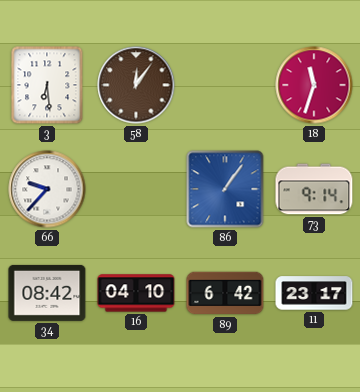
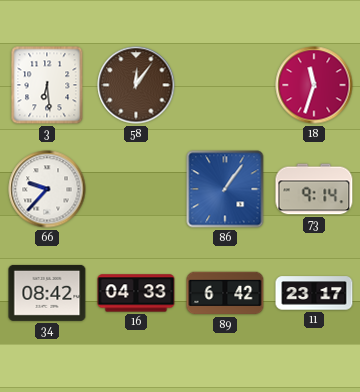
16: 04:10 -> 04:33
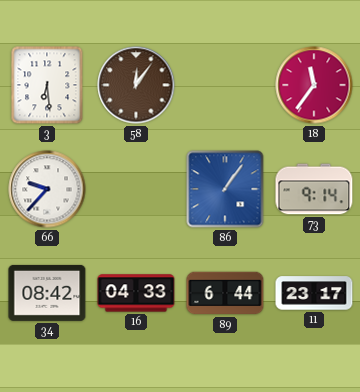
18: 11:33 -> 11:36
89: 6:42 -> 6:44
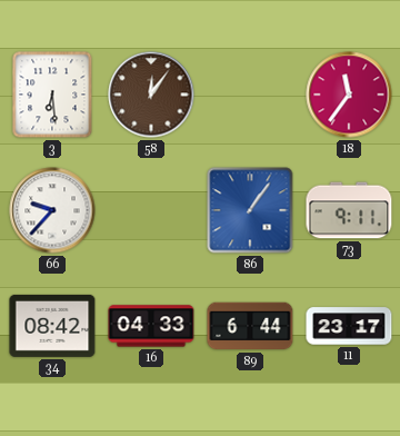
73: 9:14 -> 9:11
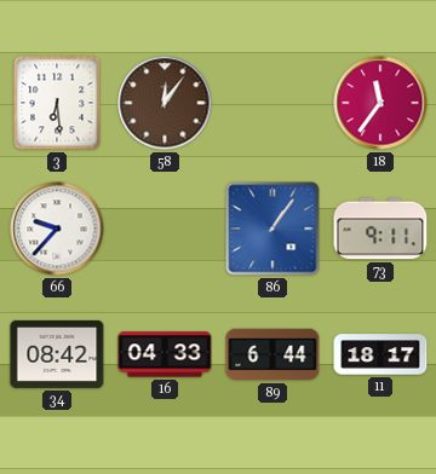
11: 23:17 -> 18:17
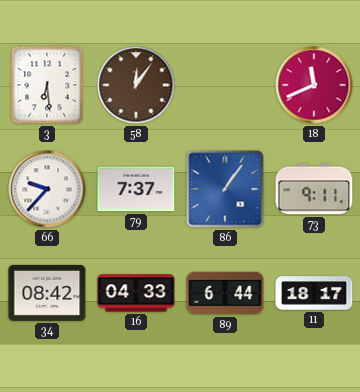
18: 11:36 -> 11:41
79: none -> 7:37
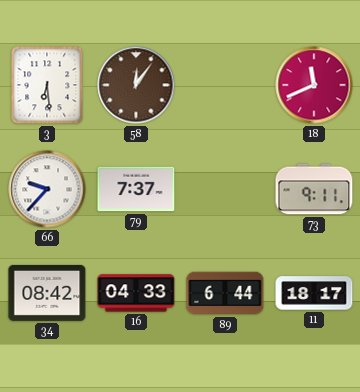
86: 1:06 -> none
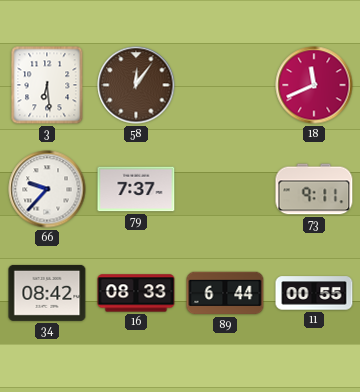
16: 04:33 -> 08:33
11: 18:17 -> 00:55
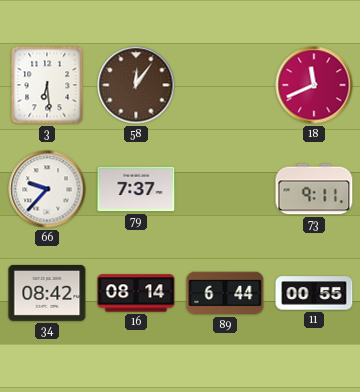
16: 08:33 -> 08:14
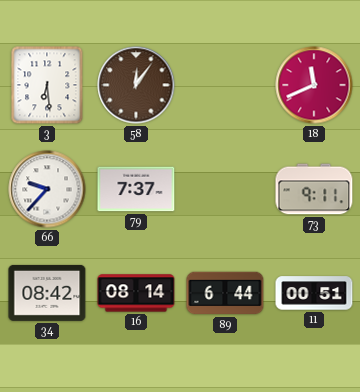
11: 00:55 -> 00:51
